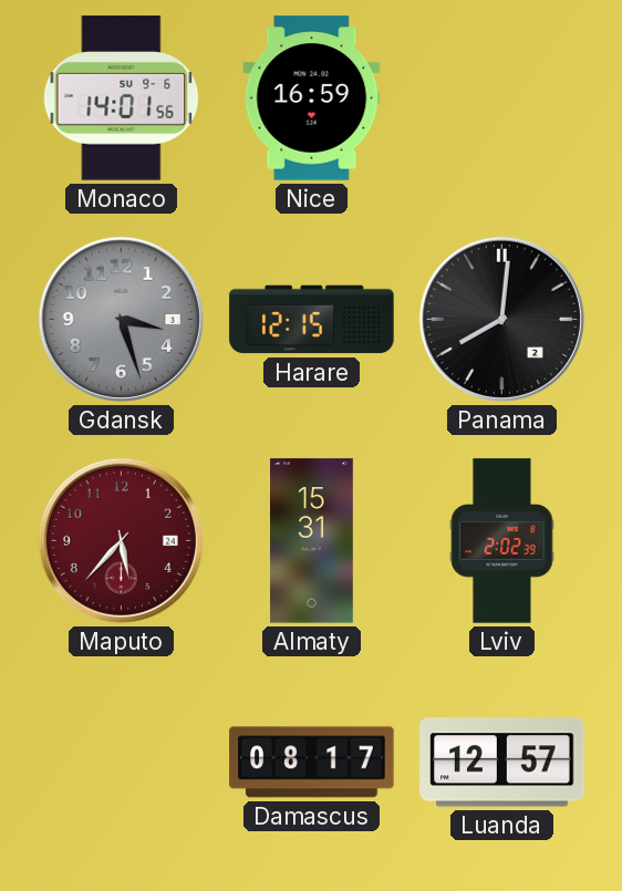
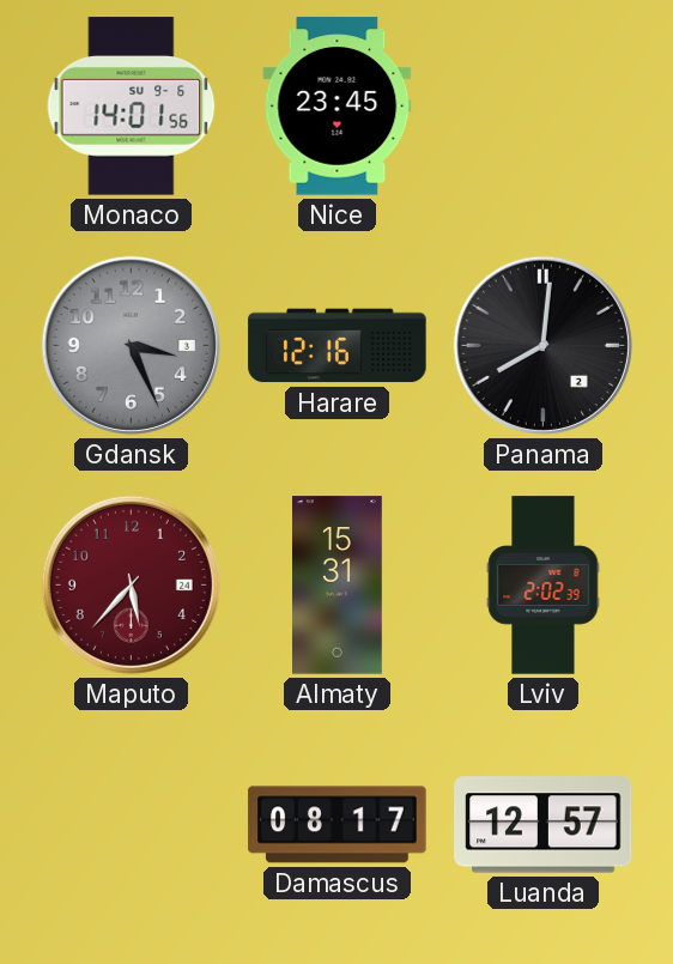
Nice: 16:59 -> 23:45
Gdansk: 3:27 -> 3:26
Harare: 12:15 -> 12:16
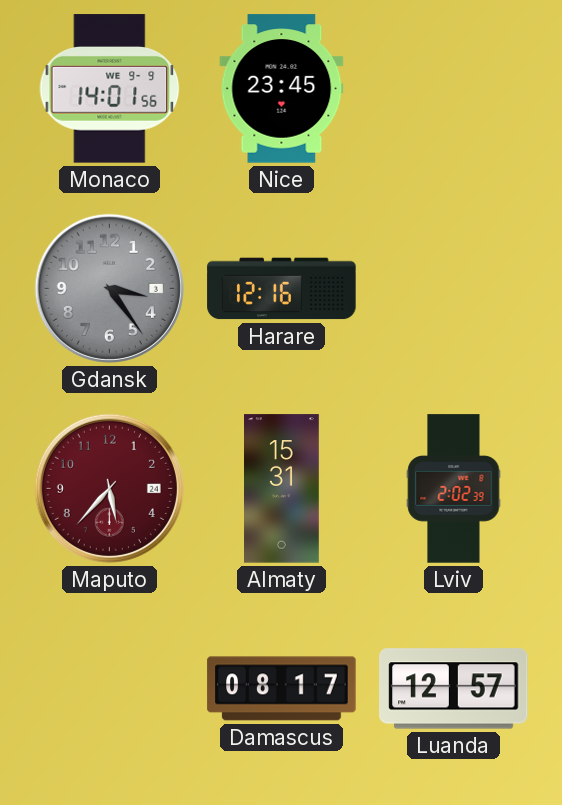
Monaco date: SU 9-6 -> WE 9-9
Gdansk: 3:26 -> 3:24
Panama: 8:01 -> none
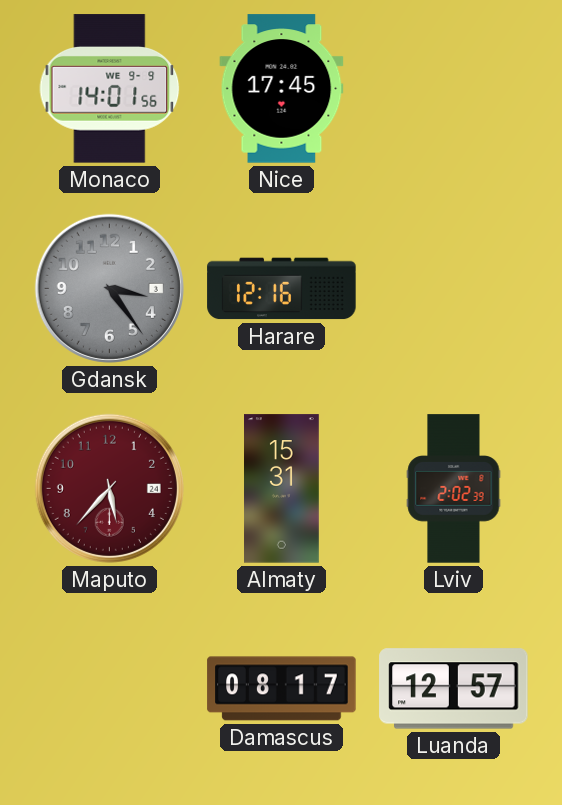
Nice: 23:45 -> 17:45
